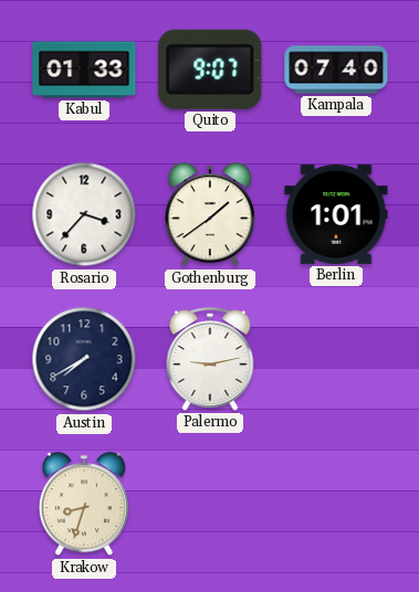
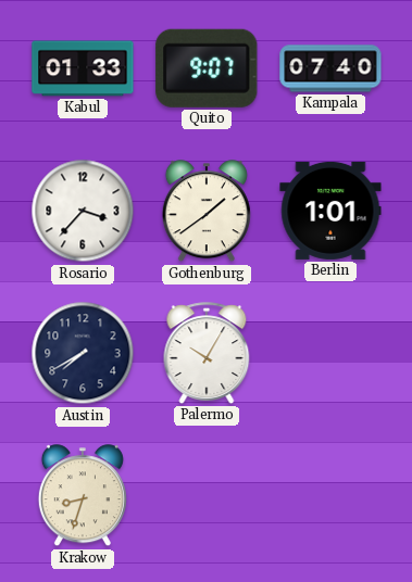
Palermo: 9:13 -> 10:05
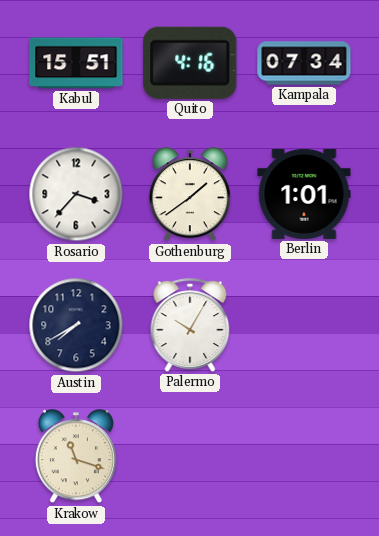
Kabul: 01:33 -> 15:51
Quito: 9:07 -> 4:16
Kampala: 07:40 -> 07:34
Krakow: 8:33 -> 11:18
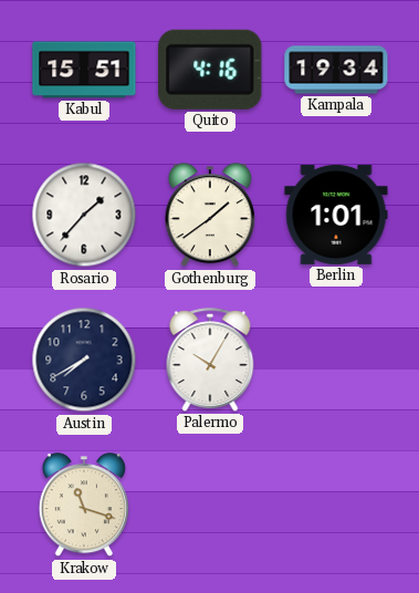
Kampala: 07:34 -> 19:34
Rosario: 3:37 -> 1:37
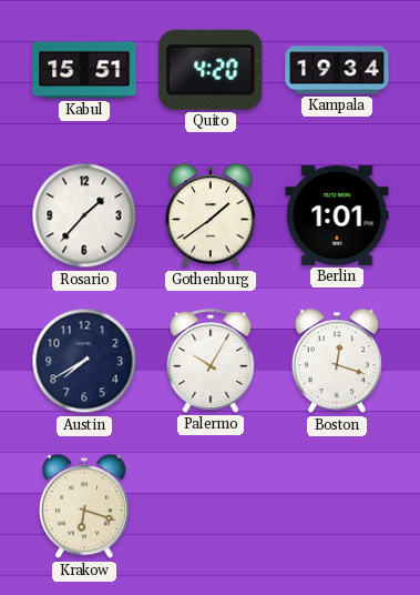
Quito: 4:16 -> 4:20
Boston: none -> 12:18
Krakow: 11:18 -> 6:18
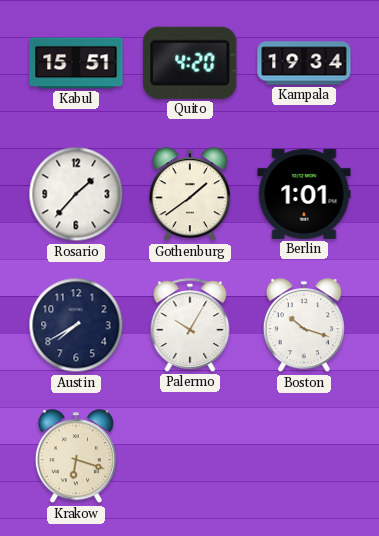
Boston: 12:18 -> 10:18
